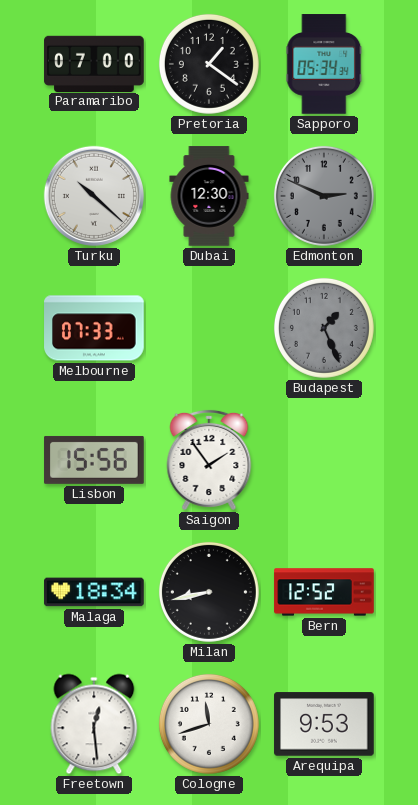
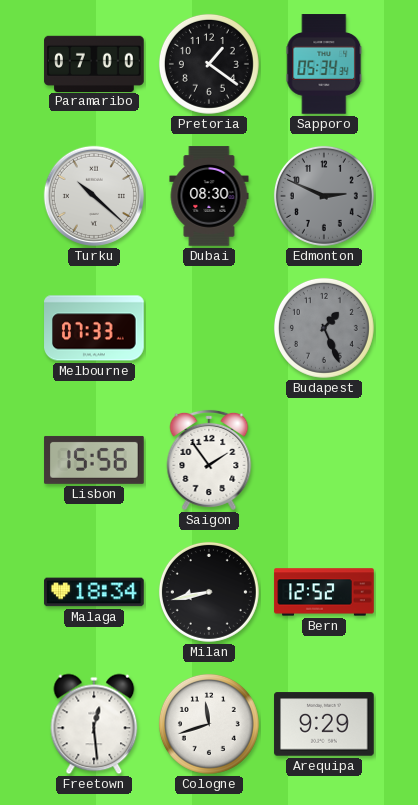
Dubai: 12:30 -> 08:30
Arequipa: 9:53 -> 9:29
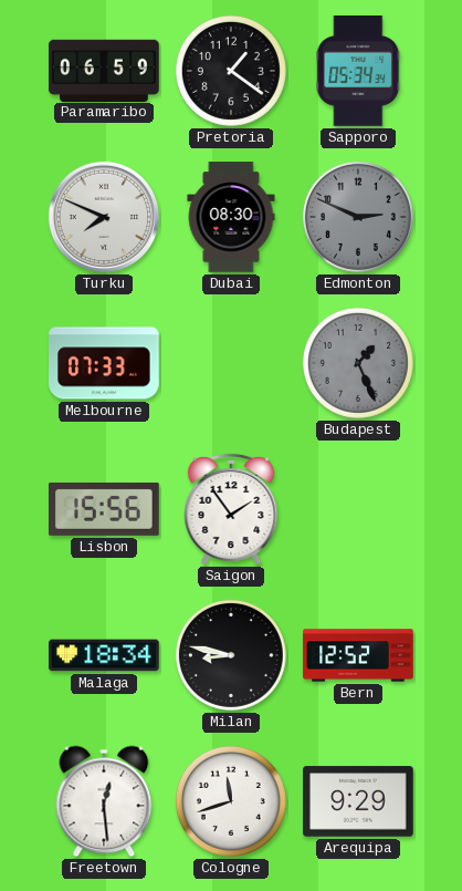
Paramaribo: 07:00 -> 06:59
Turku: 10:22 -> 7:49
Milan: 8:43 -> 8:47
